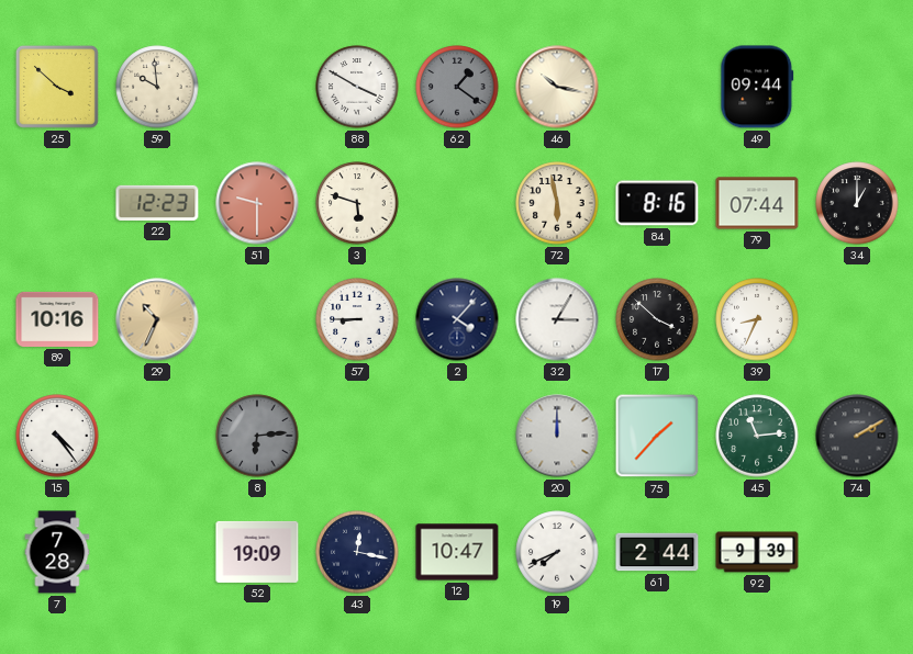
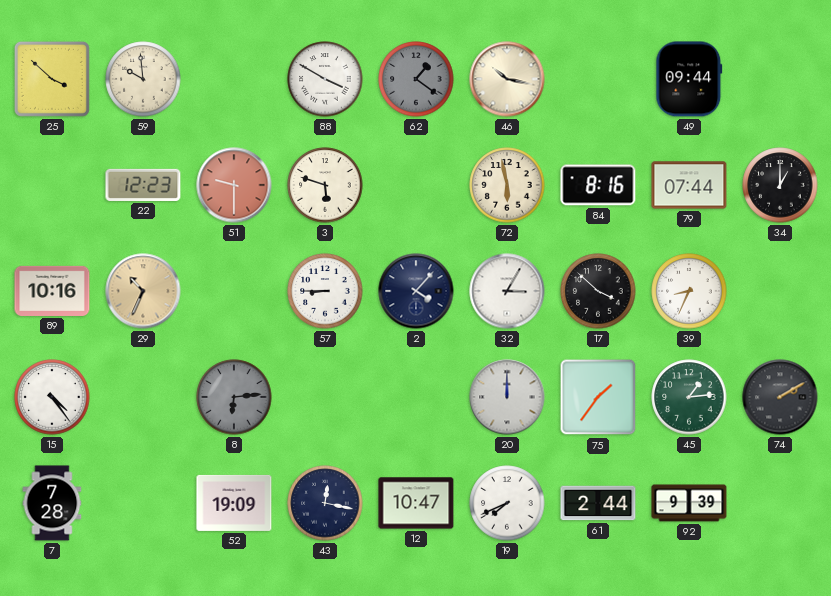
75: 1:37 -> 1:36
45: 11:14 -> 1:14
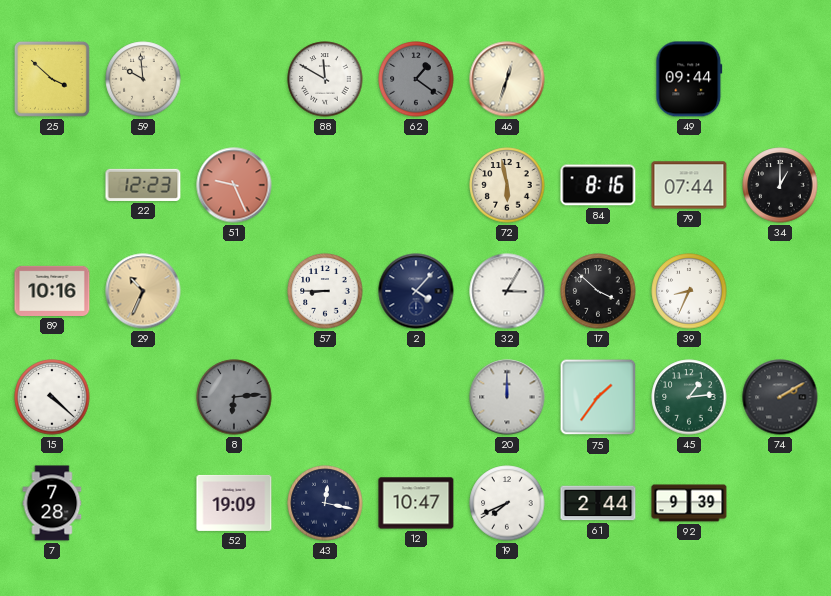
88: 3:50 -> 11:50
46: 10:17 -> 12:33
51: 9:30 -> 9:26
3: 5:48 -> none
15: 4:24 -> 4:22
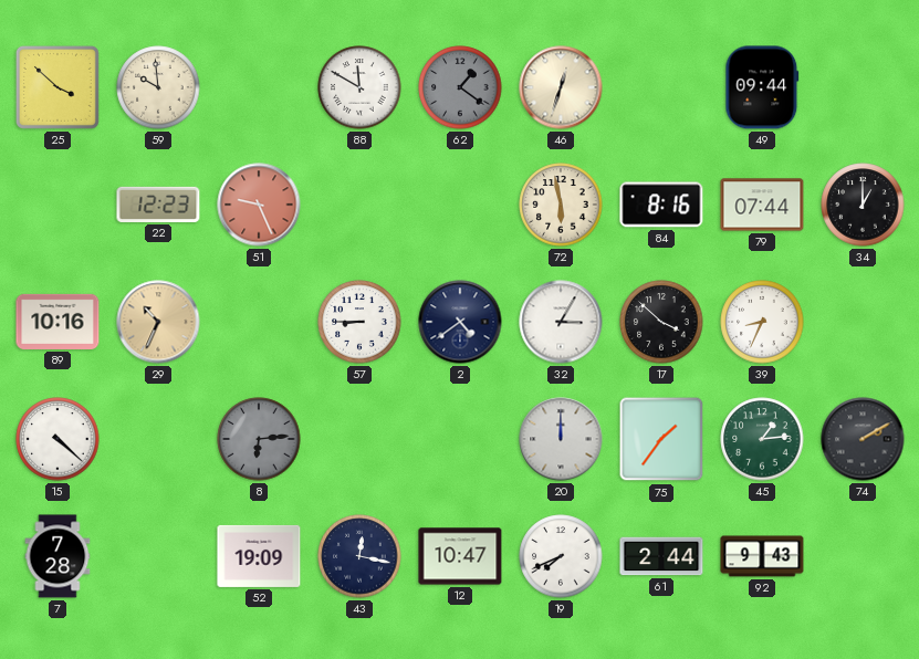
2: 4:07 -> 4:39
92: 9:39 -> 9:43
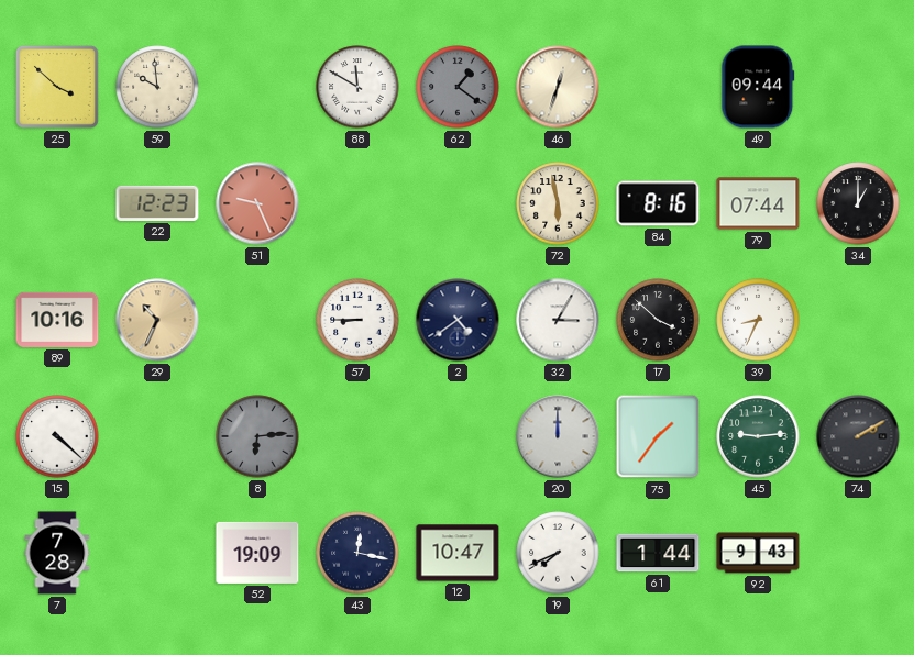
45: 1:14 -> 9:14
61: 2:44 -> 1:44
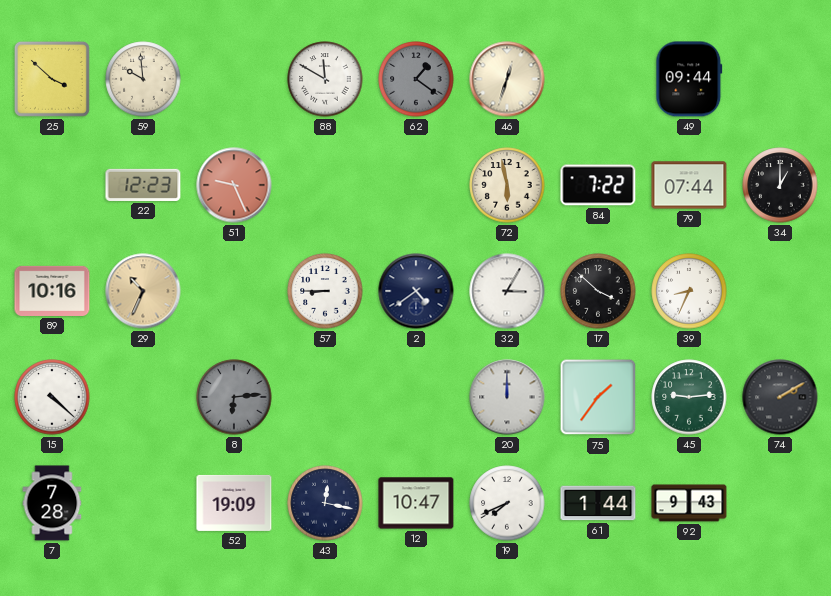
84: 8:16 -> 7:22
